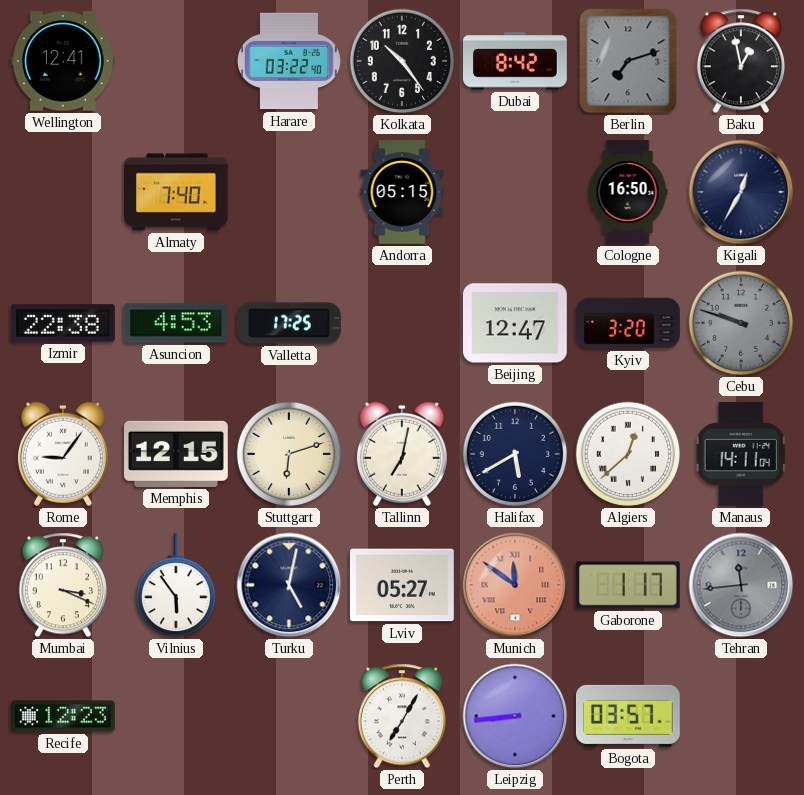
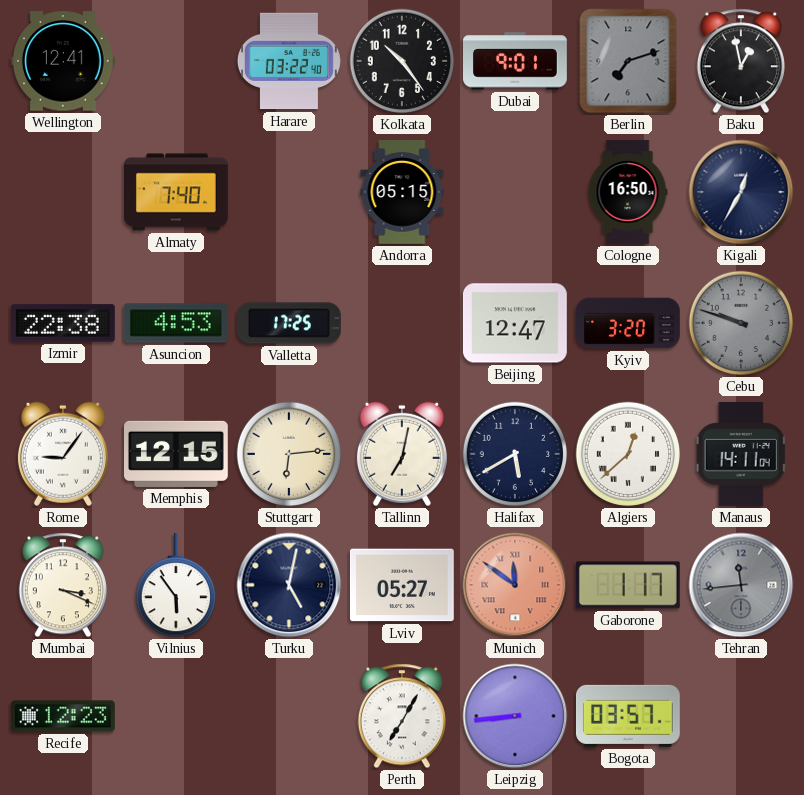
Dubai: 8:42 -> 9:01
Stuttgart: 6:12 -> 6:14
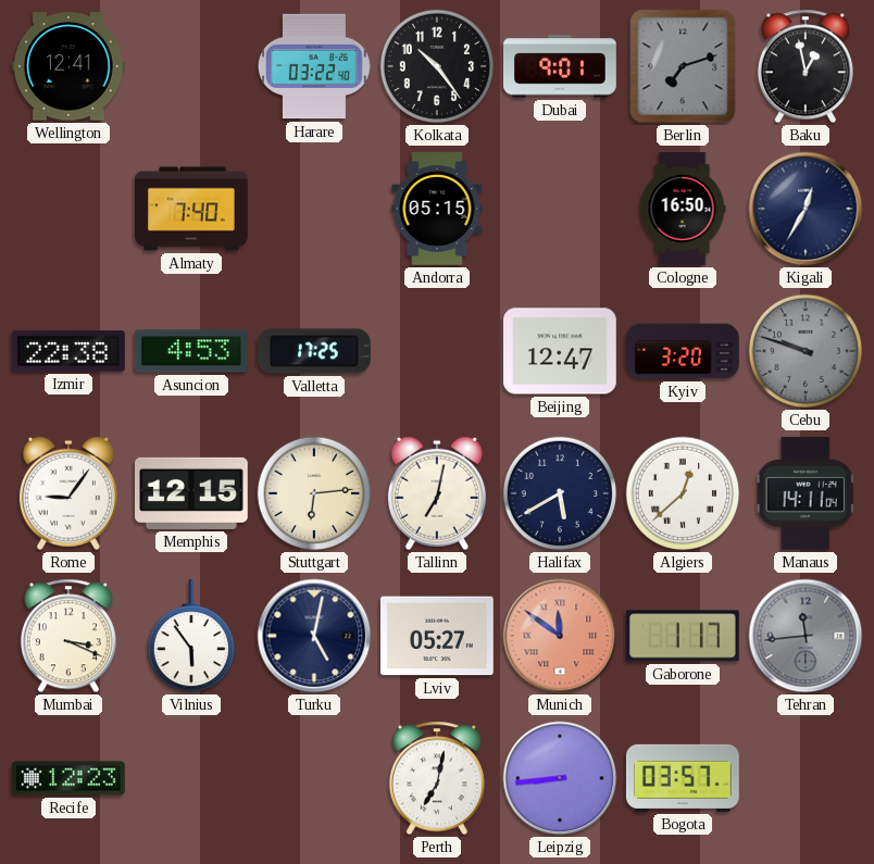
Perth: 7:05 -> 7:02
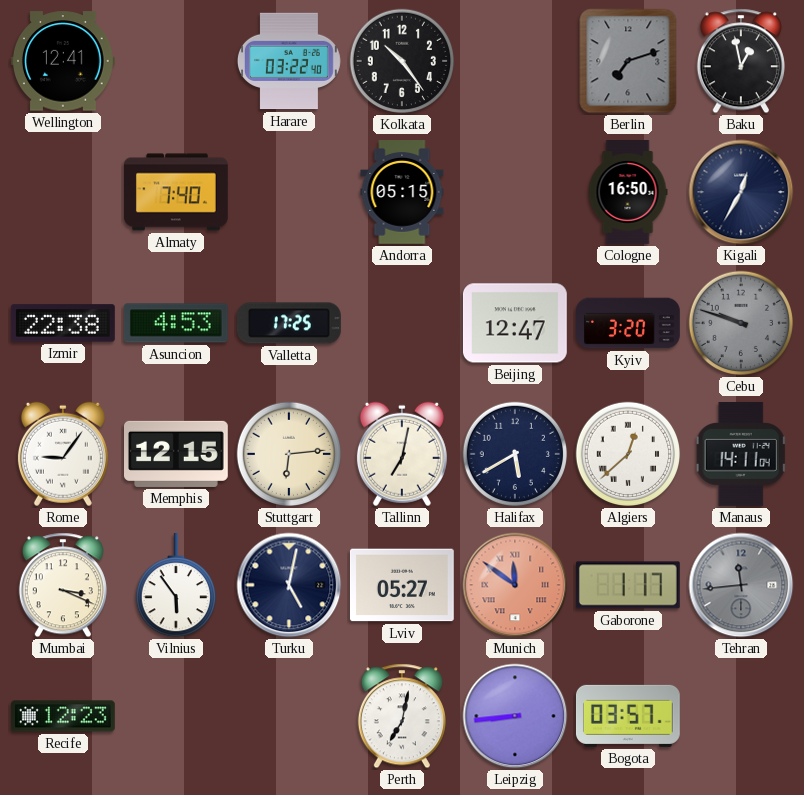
Dubai: 9:01 -> none
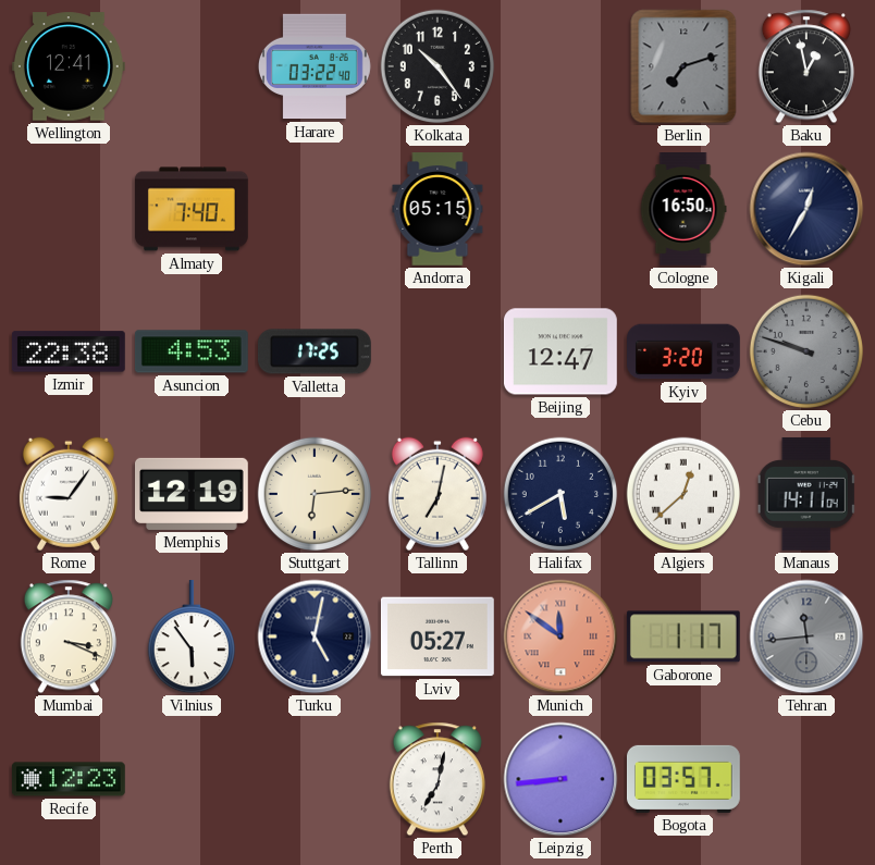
Memphis: 12:15 -> 12:19
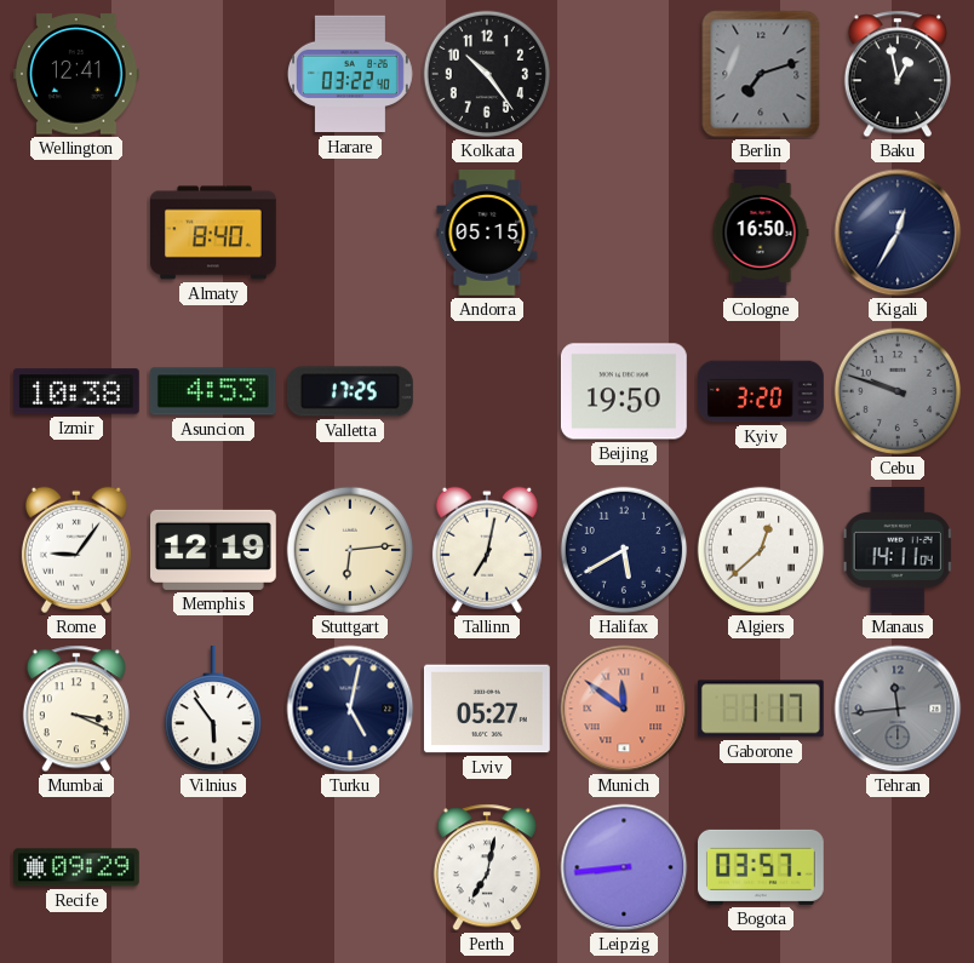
Almaty: 7:40 -> 8:40
Izmir: 22:38 -> 10:38
Beijing: 12:47 -> 19:50
Recife: 12:23 -> 09:29
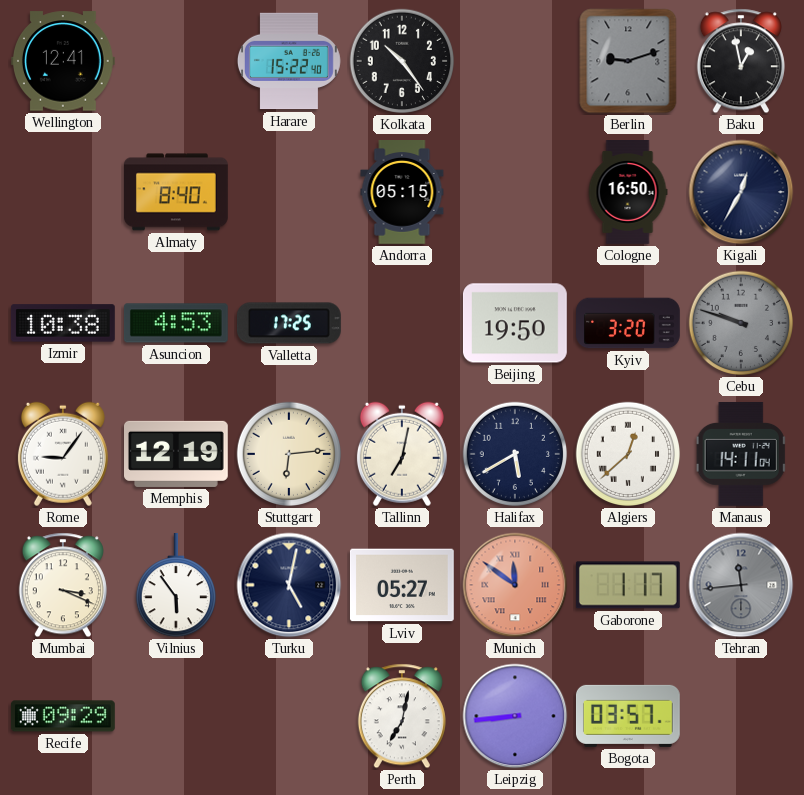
Harare: 03:22 -> 15:22
Berlin: 7:12 -> 9:12
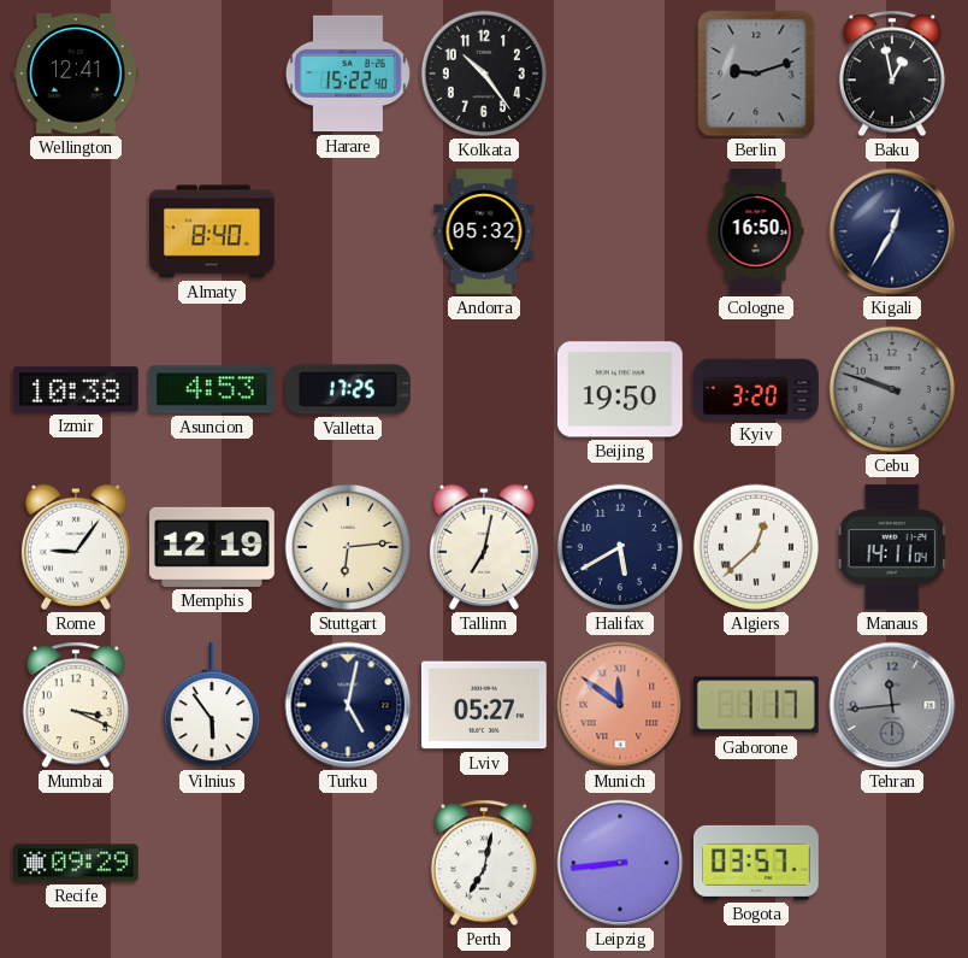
Andorra: 05:15 -> 05:32
